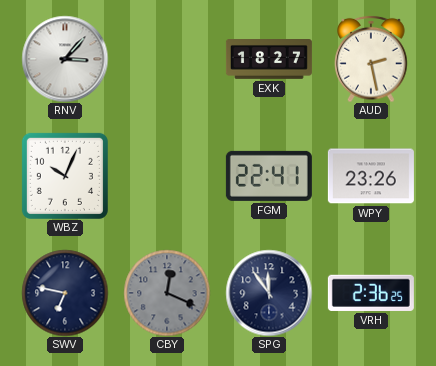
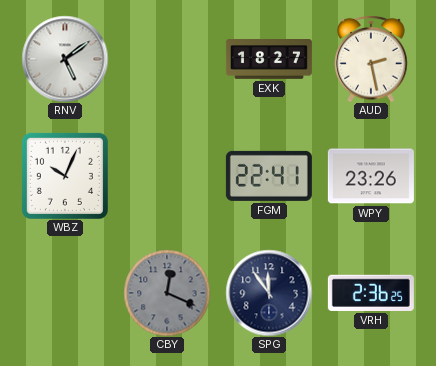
RNV: 3:07 -> 5:09
SWV: 6:47 -> none
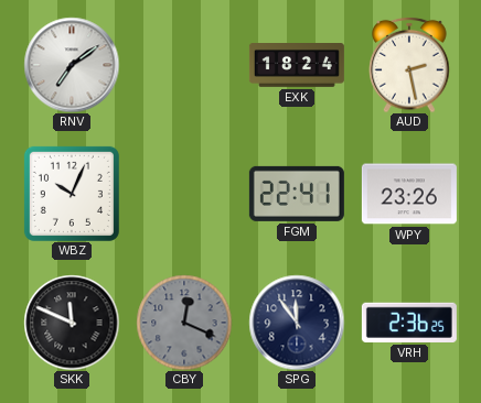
RNV: 5:09 -> 7:09
EXK: 18:27 -> 18:24
SKK: none -> 11:49
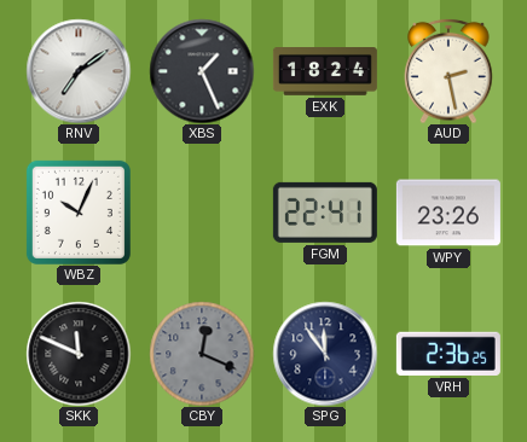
XBS: none -> 1:26
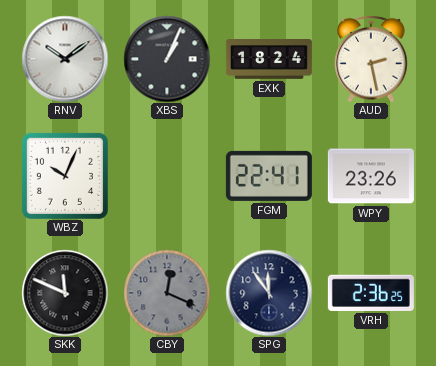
RNV: 7:09 -> 10:09
XBS: 1:26 -> 1:04
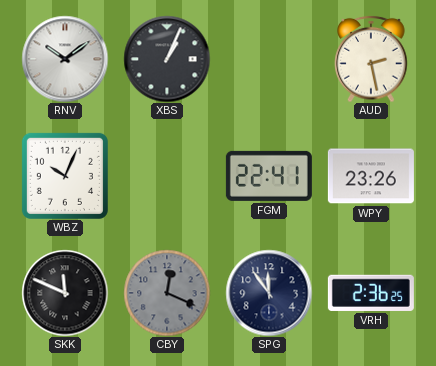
EXK: 18:24 -> none
